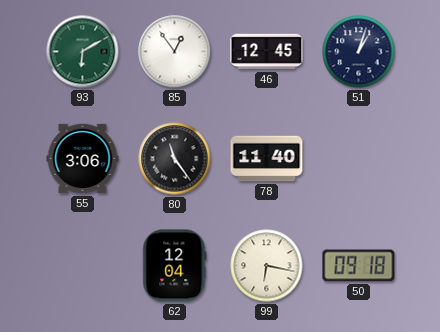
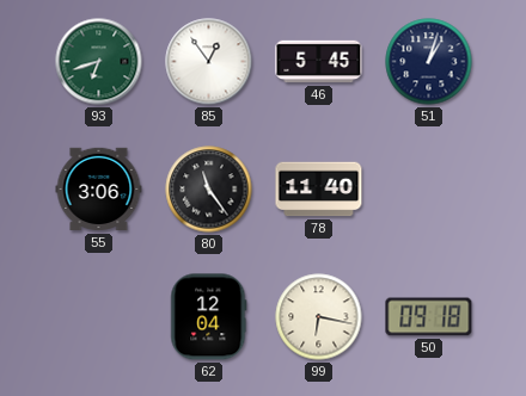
93: 6:10 -> 6:42
46: 12:45 -> 5:45
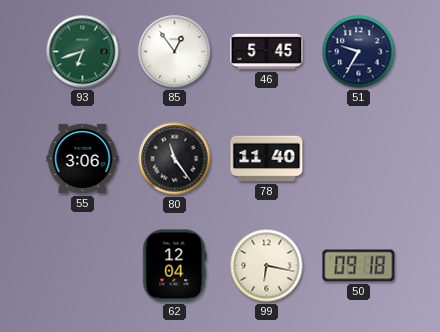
51: 1:03 -> 9:35
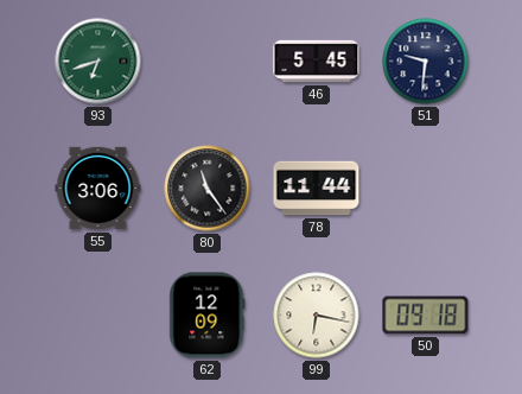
85: 12:54 -> none
51: 9:35 -> 9:31
78: 11:40 -> 11:44
62: 12:04 -> 12:09
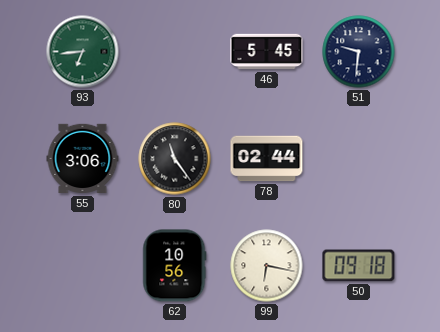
93: 6:42 -> 6:44
78: 11:44 -> 02:44
62: 12:09 -> 10:56
